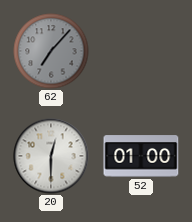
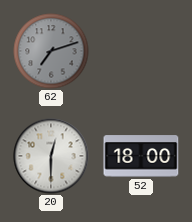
62: 7:07 -> 7:12
52: 01:00 -> 18:00
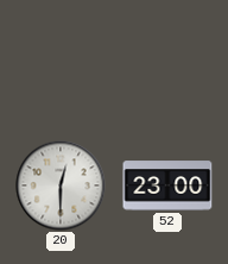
62: 7:12 -> none
52: 18:00 -> 23:00
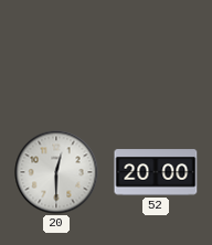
52: 23:00 -> 20:00
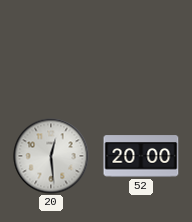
20: 12:30 -> 12:29
